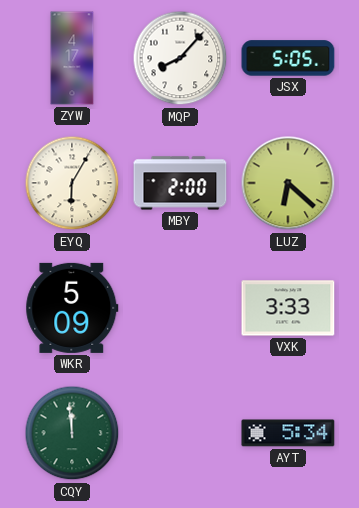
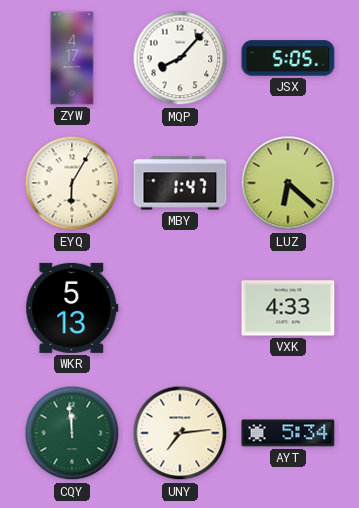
MBY: 2:00 -> 1:47
WKR: 5:09 -> 5:13
VXK: 3:33 -> 4:33
UNY: none -> 7:14
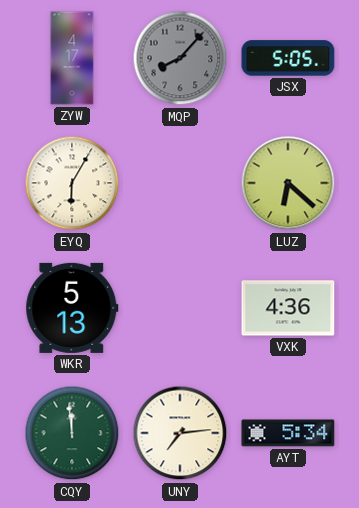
MQP dial: white -> grey
MBY: 1:47 -> none
VXK: 4:33 -> 4:36
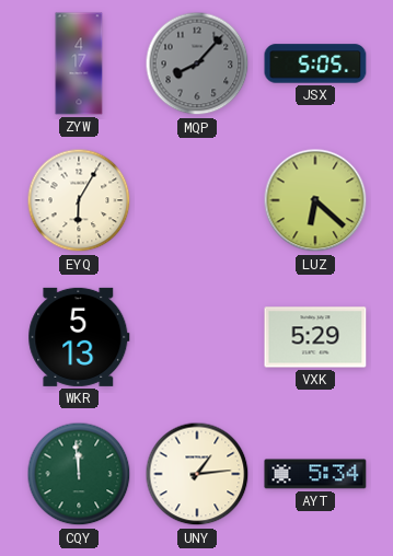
VXK: 4:36 -> 5:29
UNY: 7:14 -> 1:14
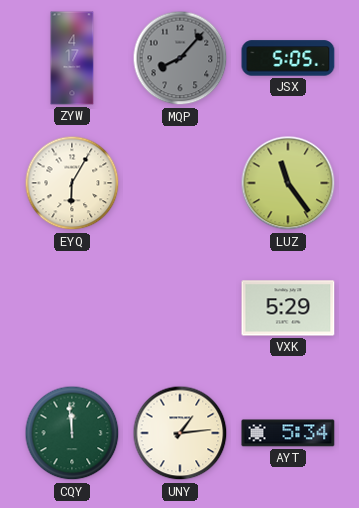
LUZ: 6:22 -> 11:24
WKR: 5:13 -> none
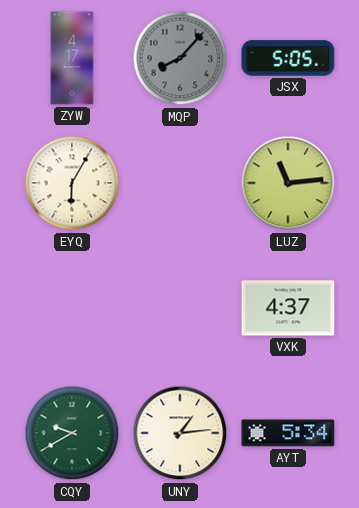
LUZ: 11:24 -> 11:14
VXK: 5:29 -> 4:37
CQY: 11:59 -> 9:40
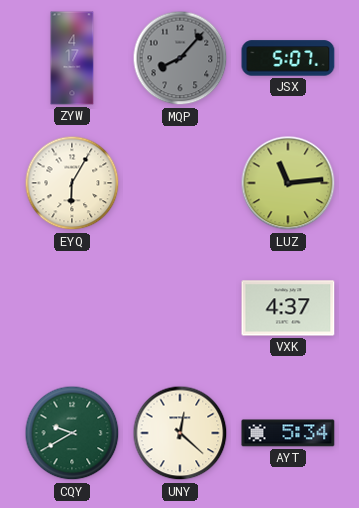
JSX: 5:05 -> 5:07
UNY: 1:14 -> 12:22
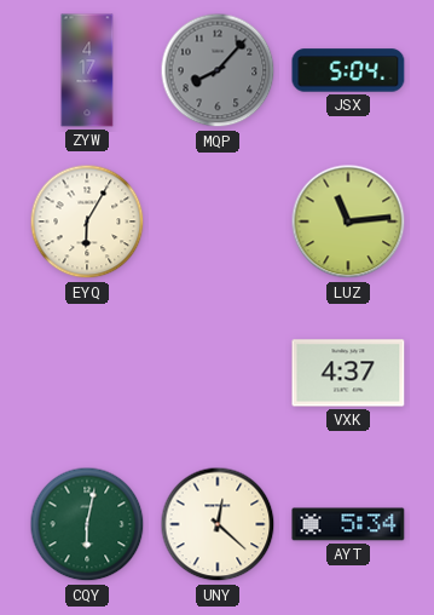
JSX: 5:07 -> 5:04
CQY: 9:40 -> 6:02
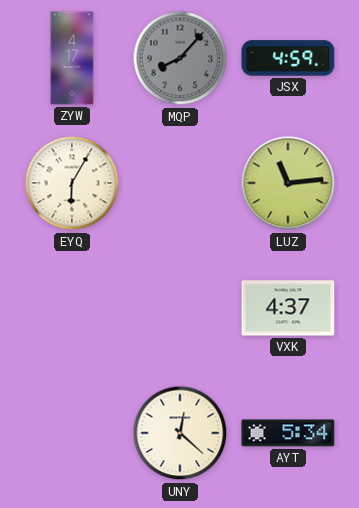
JSX: 5:04 -> 4:59
CQY: 6:02 -> none
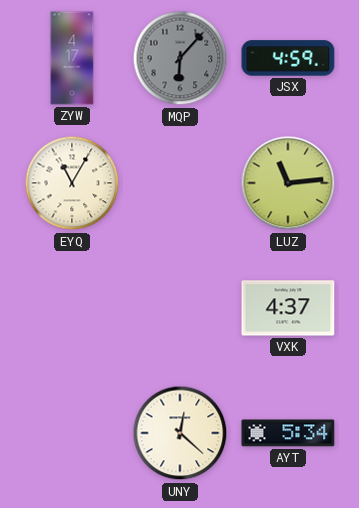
MQP: 8:07 -> 6:07
EYQ: 6:05 -> 11:05
